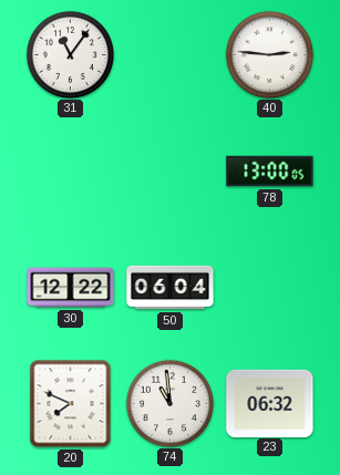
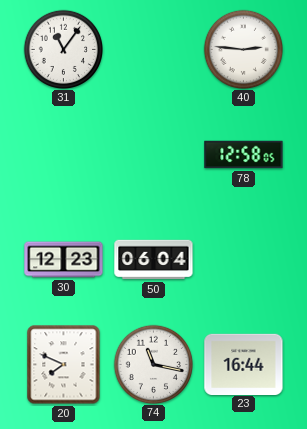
78: 13:00 -> 12:58
30: 12:22 -> 12:23
74: 10:59 -> 11:17
23: 06:32 -> 16:44
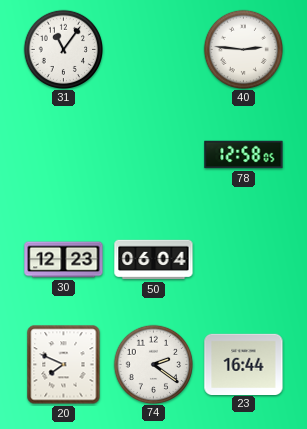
74: 11:17 -> 2:21
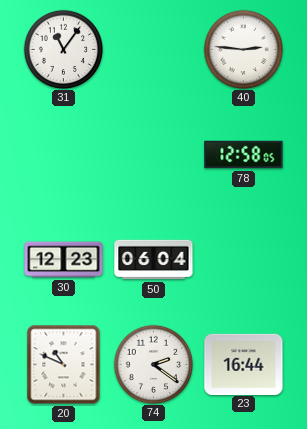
20: 7:49 -> 10:49
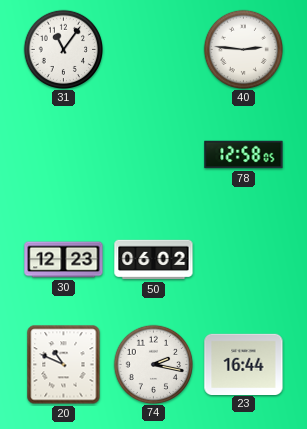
50: 06:04 -> 06:02
74: 2:21 -> 2:17
